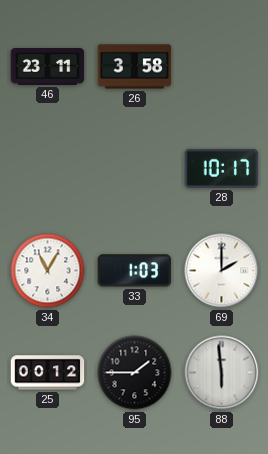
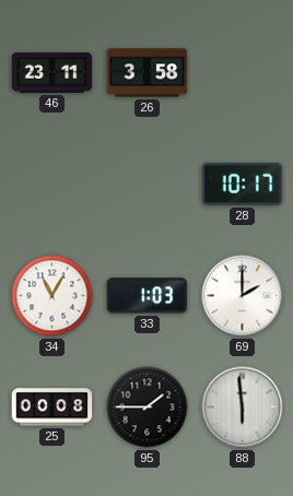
25: 00:12 -> 00:08
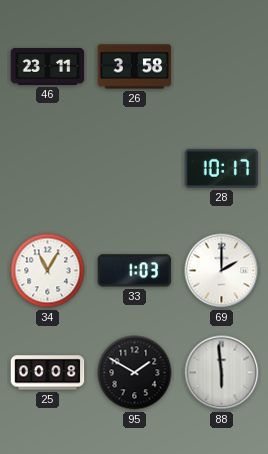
95: 1:45 -> 1:50
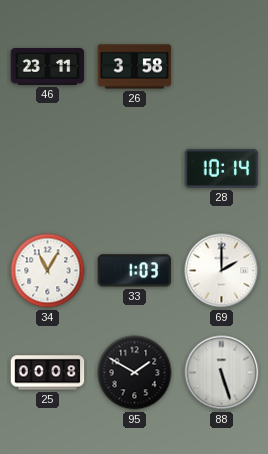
28: 10:17 -> 10:14
88: 5:59 -> 5:27
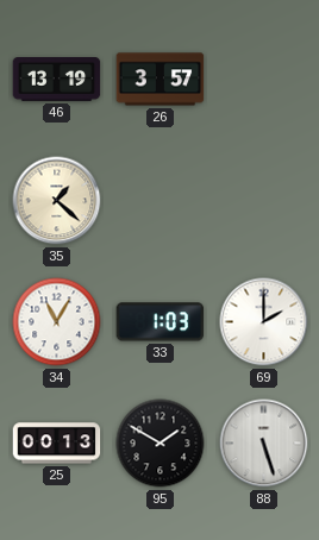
46: 23:11 -> 13:19
26: 3:58 -> 3:57
35: none -> 1:22
28: 10:14 -> none
25: 00:08 -> 00:13
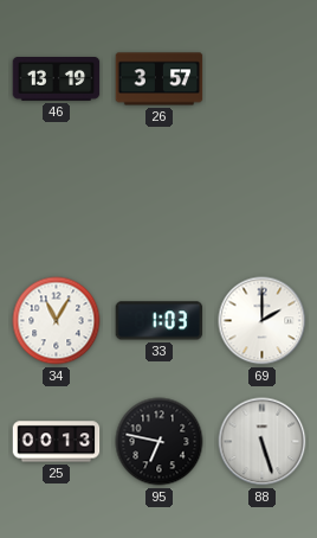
35: 1:22 -> none
95: 1:50 -> 6:47
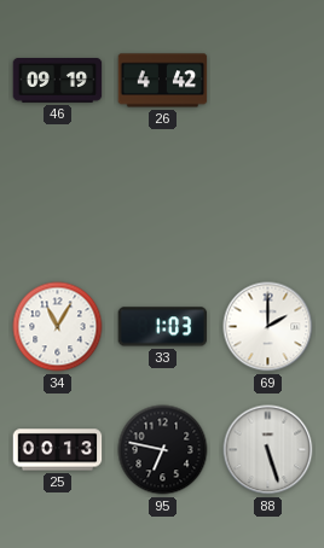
46: 13:19 -> 09:19
26: 3:57 -> 4:42
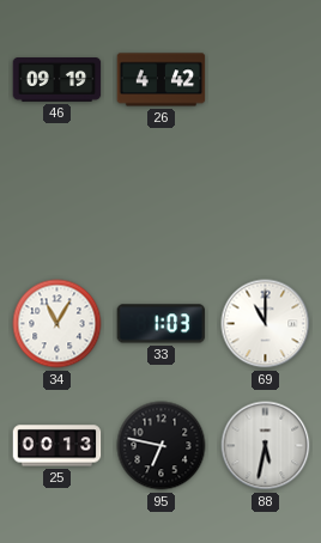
69: 2:00 -> 11:00
88: 5:27 -> 5:32
